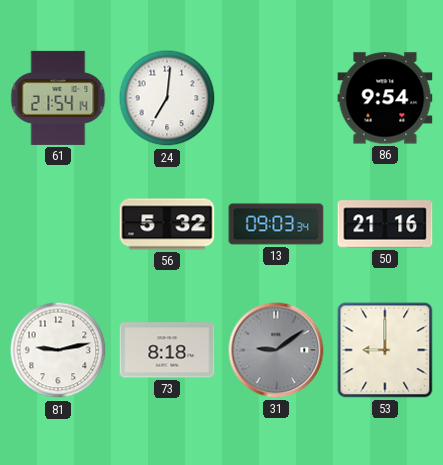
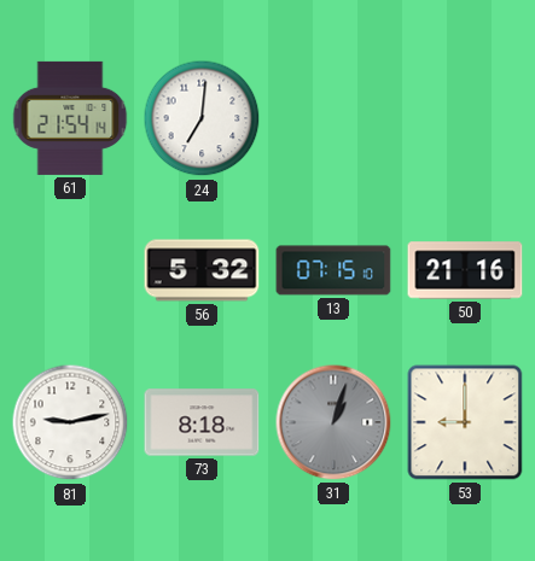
86: 9:54 -> none
13: 09:03 -> 07:15
31: 9:09 -> 1:03
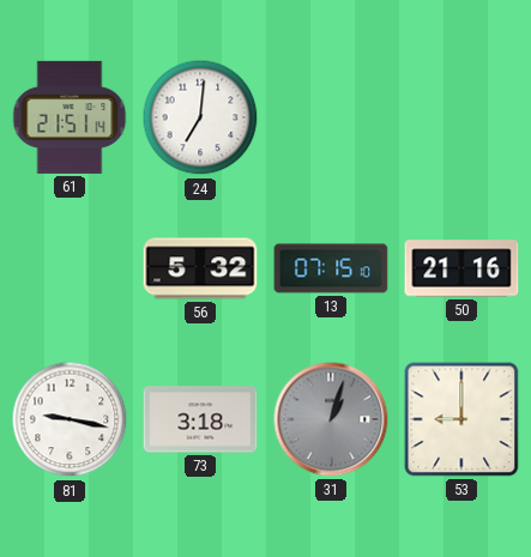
61: 21:54 -> 21:51
81: 9:13 -> 9:17
73: 8:18 -> 3:18
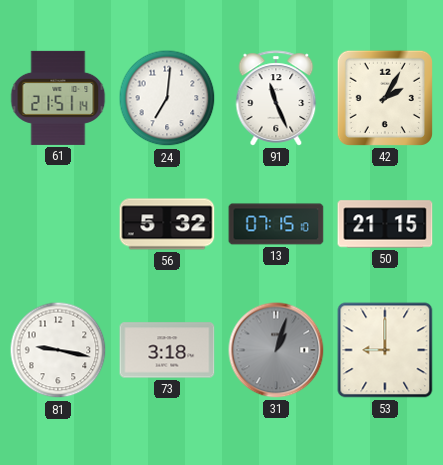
91: none -> 11:26
42: none -> 2:05
50: 21:16 -> 21:15
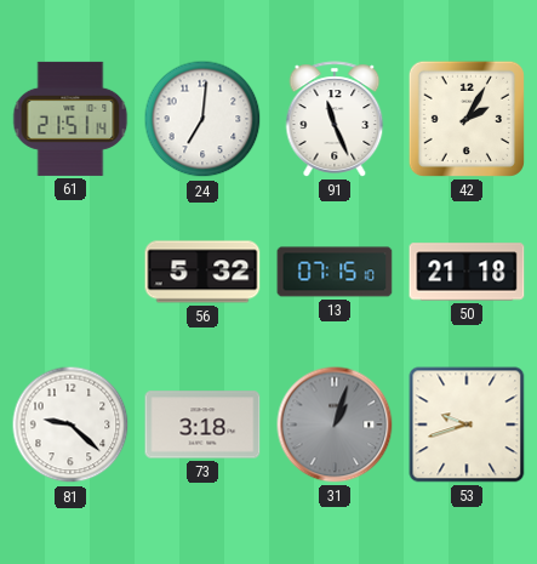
50: 21:15 -> 21:18
81: 9:17 -> 9:22
53: 9:00 -> 9:42
